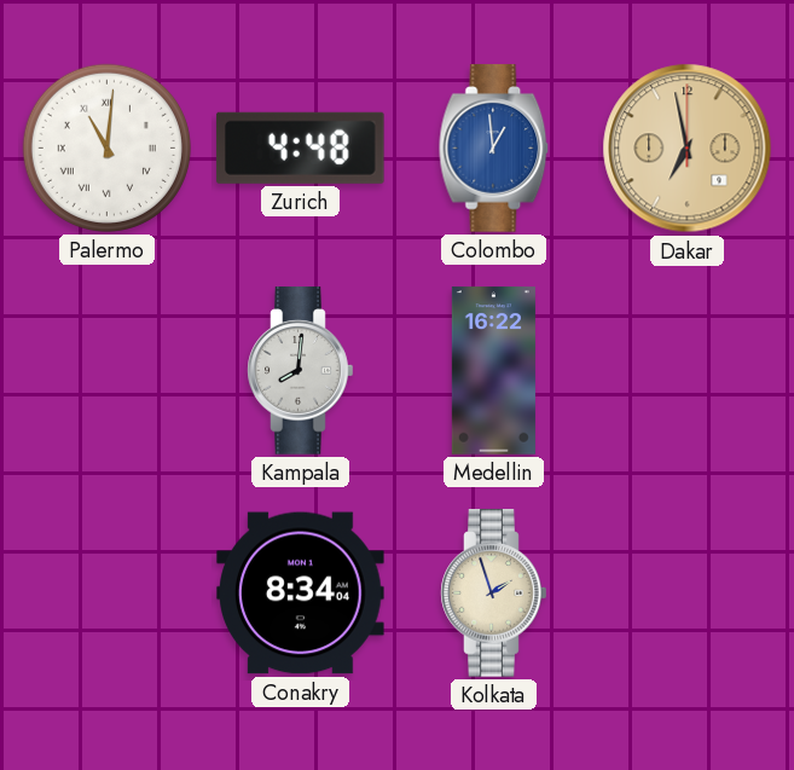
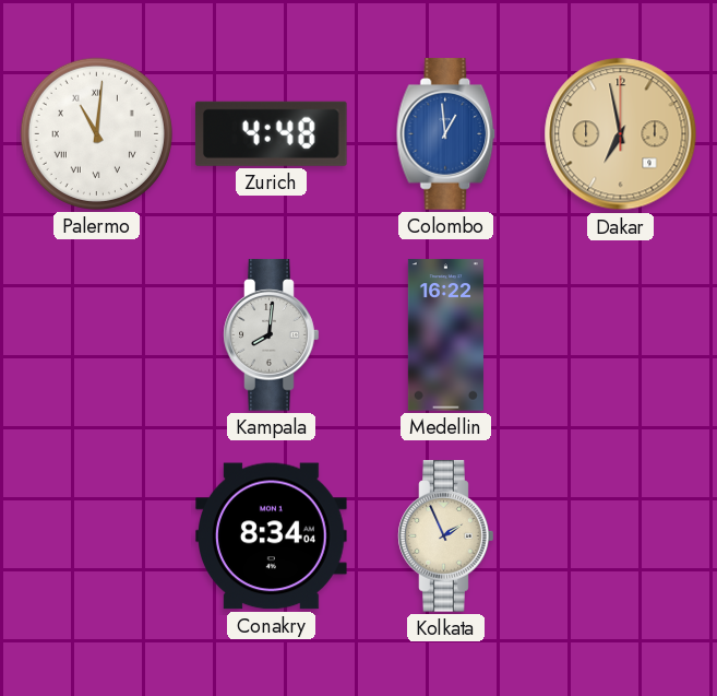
Kolkata: 1:57 -> 1:56
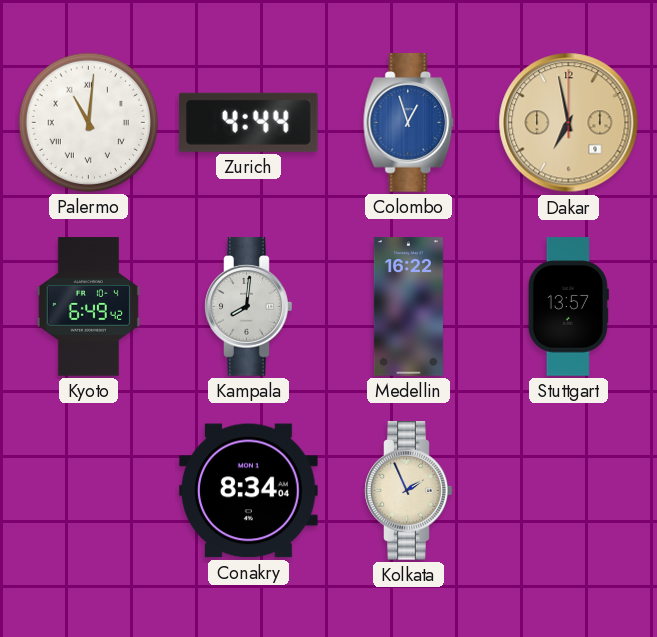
Zurich: 4:48 -> 4:44
Colombo: 12:59 -> 12:57
Kyoto: none -> 6:49
Stuttgart: none -> 13:57
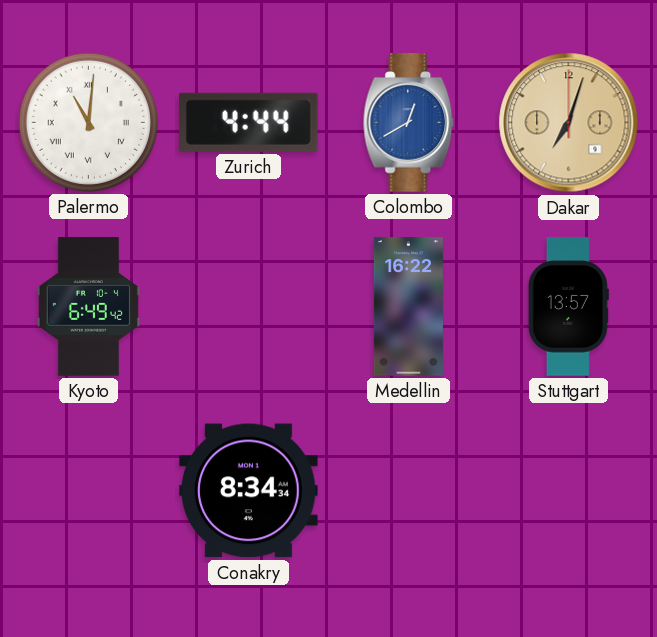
Colombo: 12:57 -> 12:40
Dakar: 6:58 -> 7:03
Kampala: 8:01 -> none
Conakry: 8:34:04 -> 8:34:34
Kolkata: 1:56 -> none
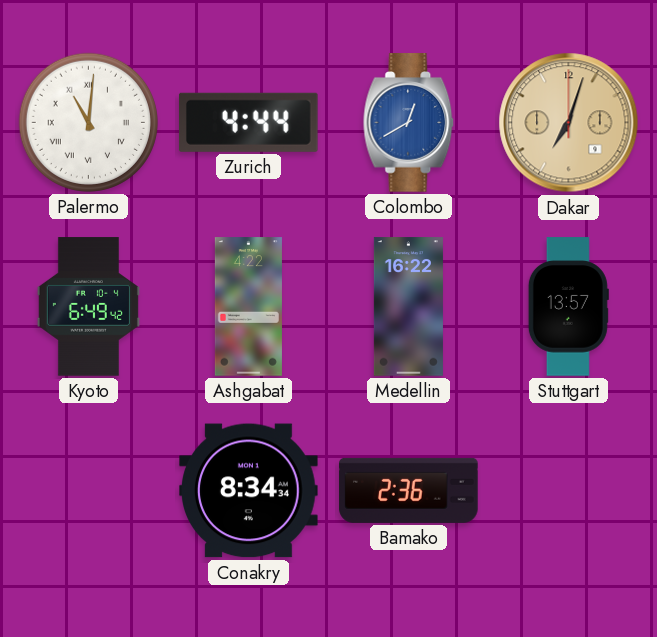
Ashgabat: none -> 4:22
Bamako: none -> 2:36
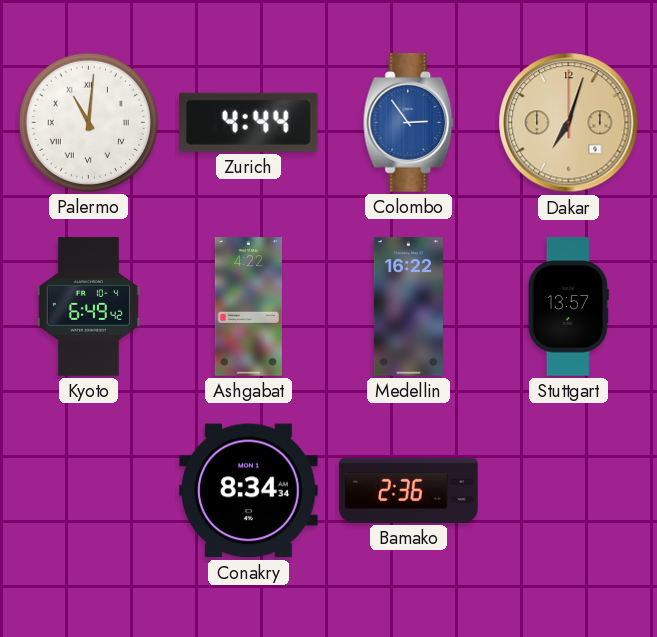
Colombo: 12:40 -> 2:54
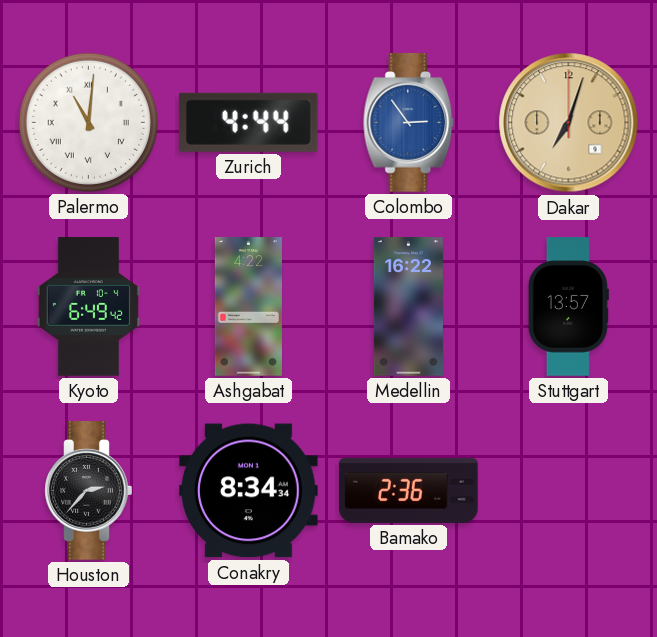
Houston: none -> 2:37
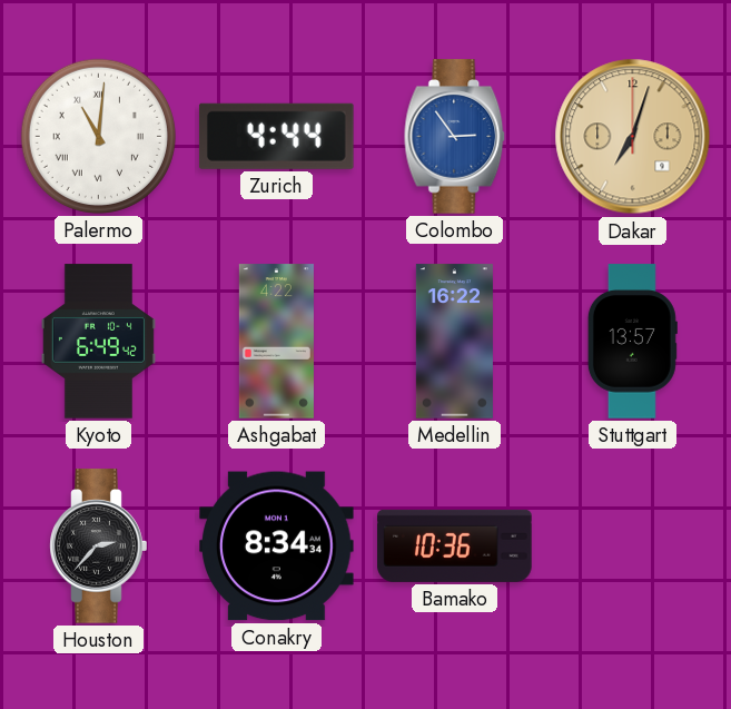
Bamako: 2:36 -> 10:36
